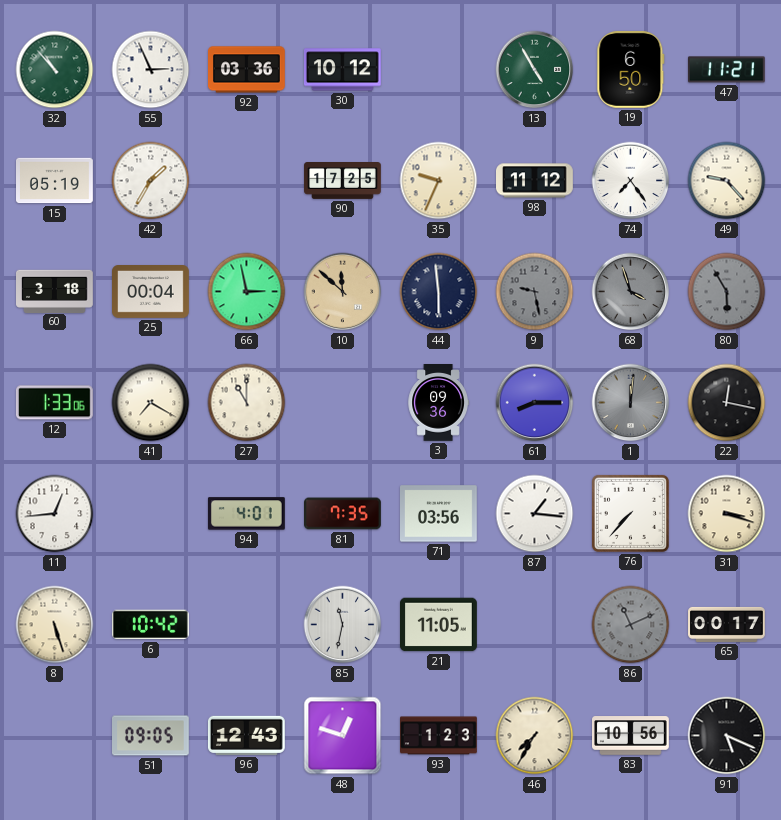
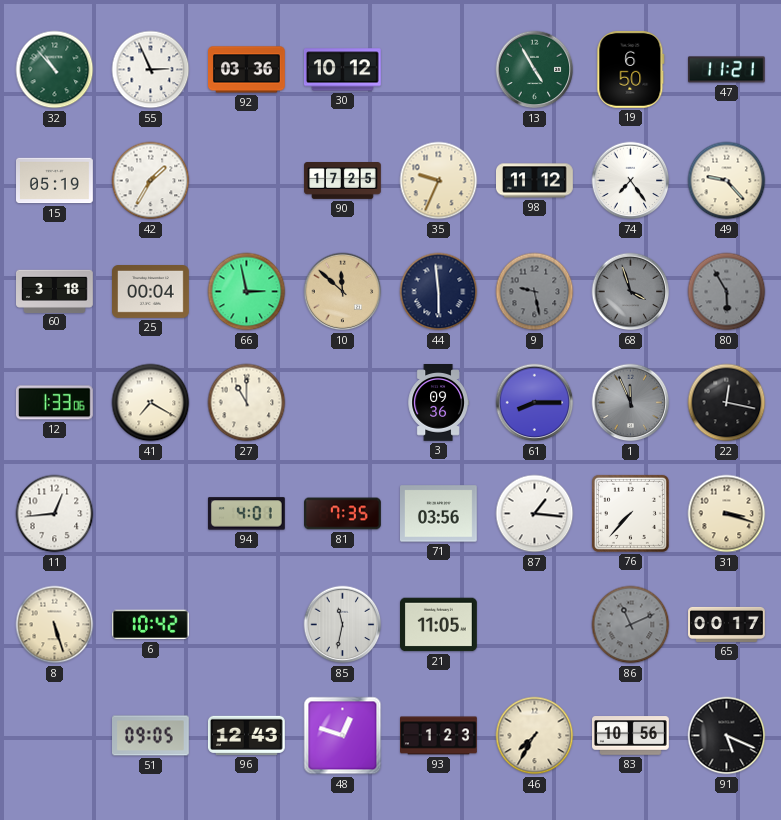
1: 12:01 -> 11:56
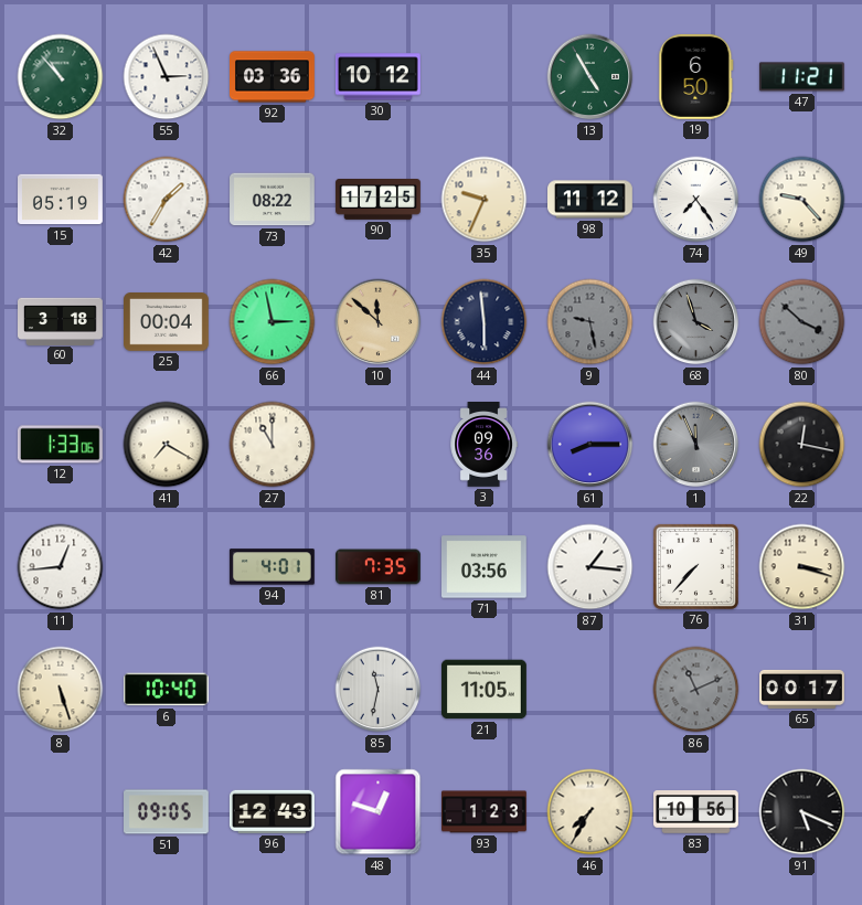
73: none -> 08:22
80: 5:55 -> 3:52
6: 10:42 -> 10:40
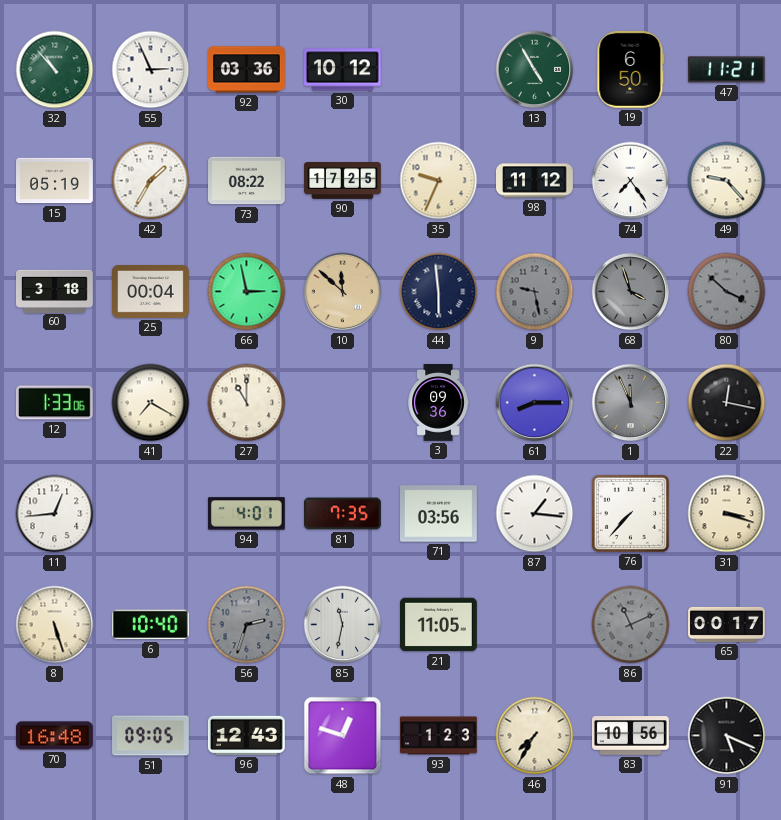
56: none -> 2:33
70: none -> 16:48
